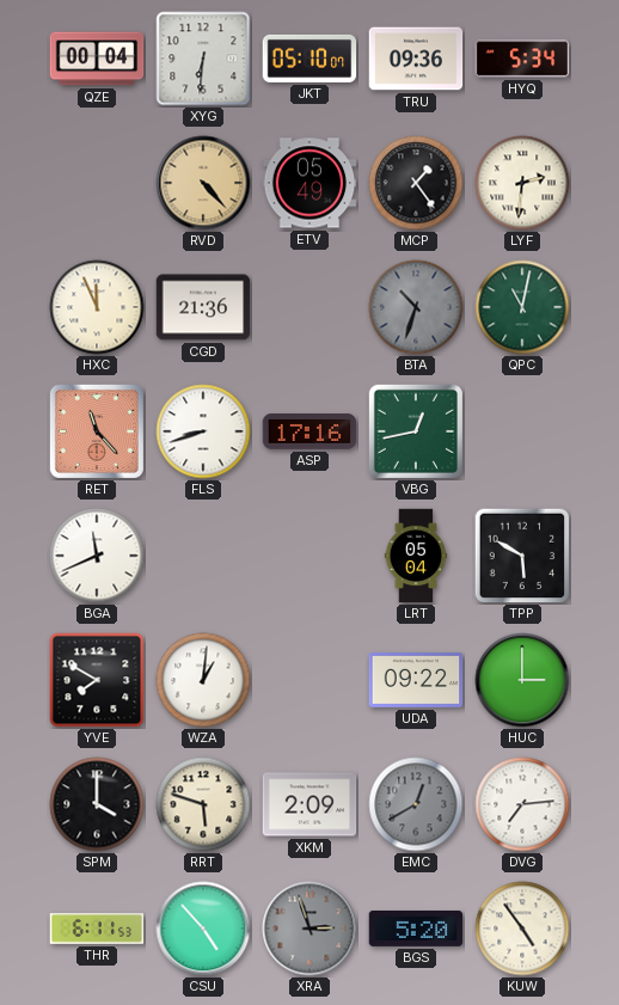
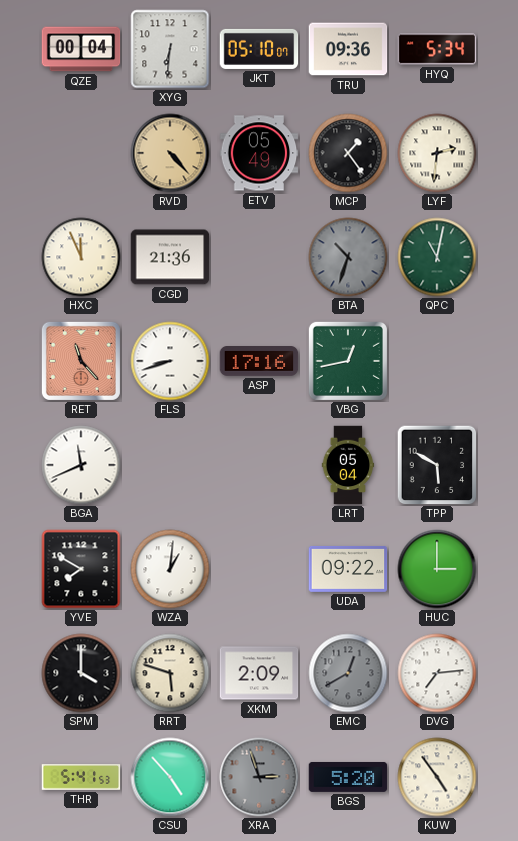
THR: 6:11 -> 5:41
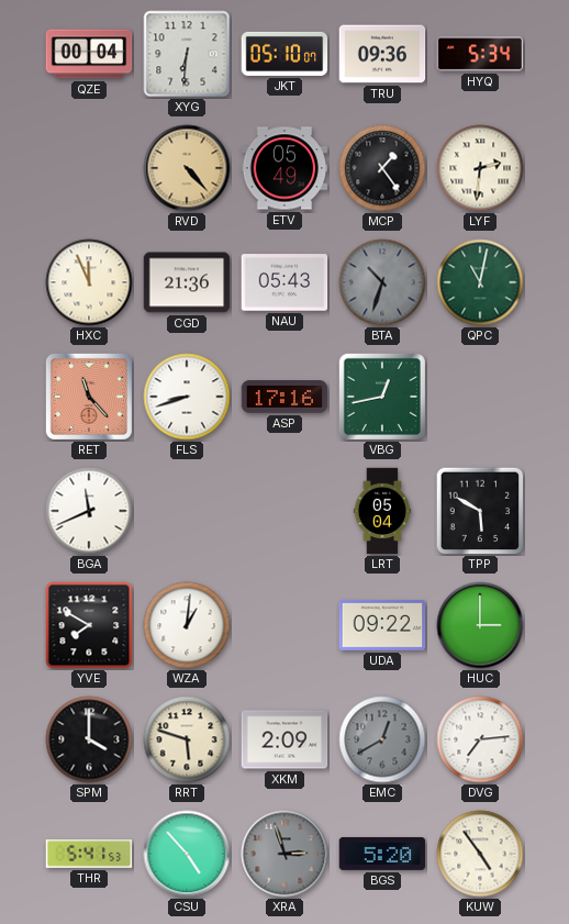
NAU: none -> 05:43
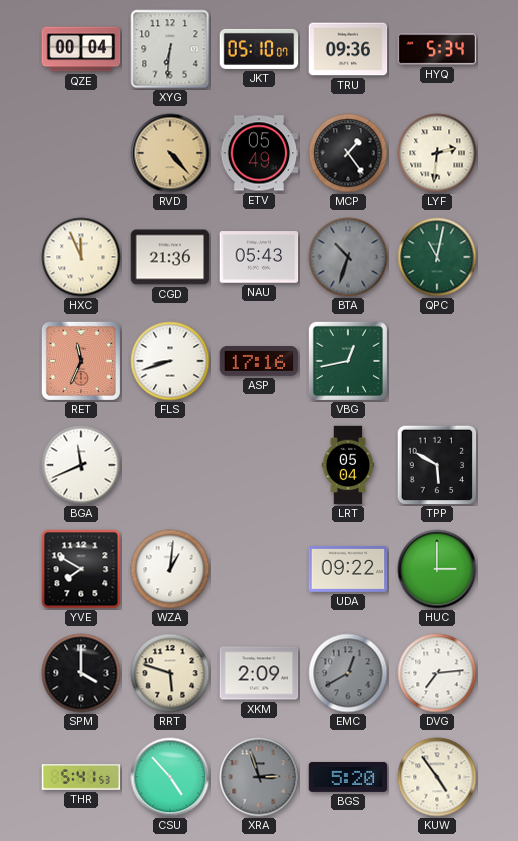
RET: 11:23 -> 11:34
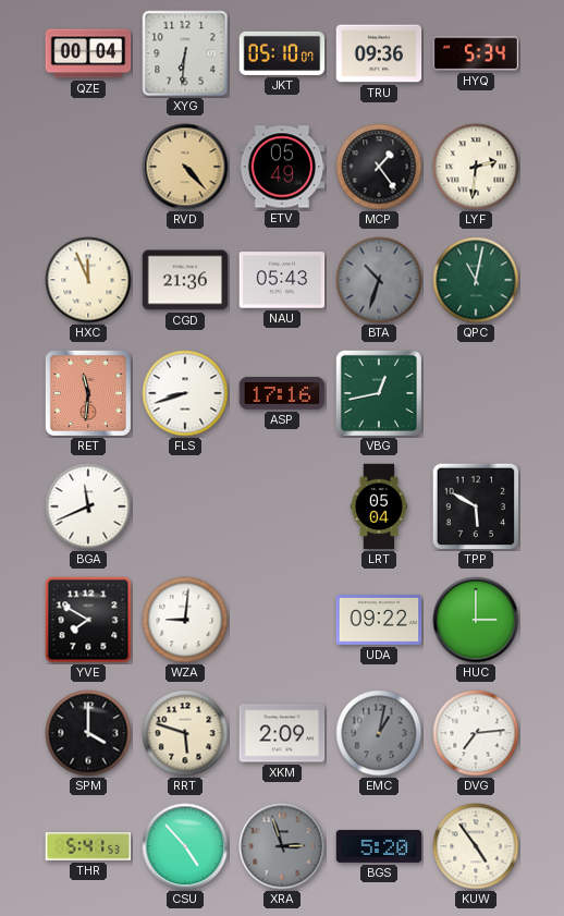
RET: 11:34 -> 11:31
WZA: 1:01 -> 9:01
EMC: 12:40 -> 1:02
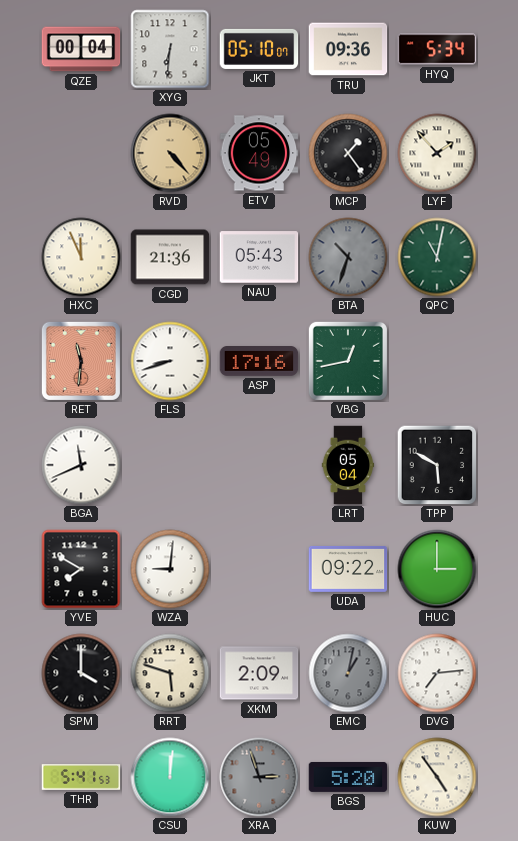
LYF: 2:31 -> 1:53
CSU: 4:53 -> 12:01
